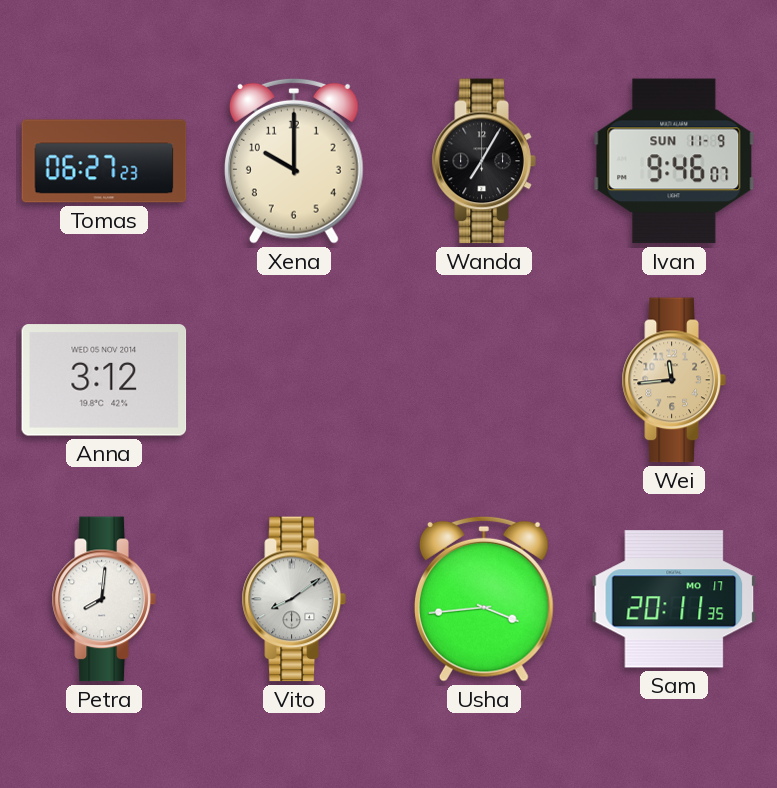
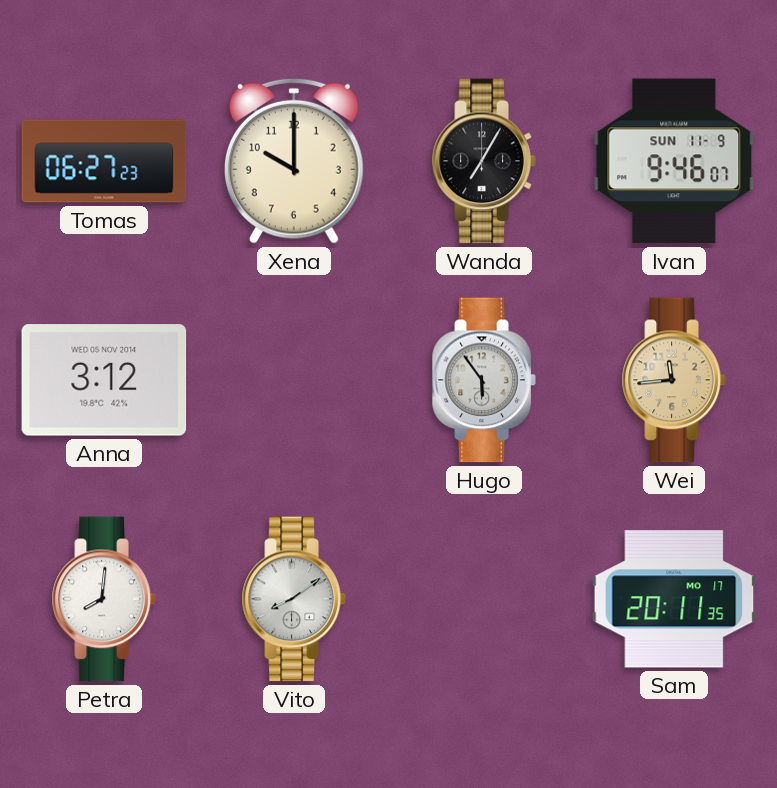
Hugo: none -> 5:54
Usha: 3:44 -> none
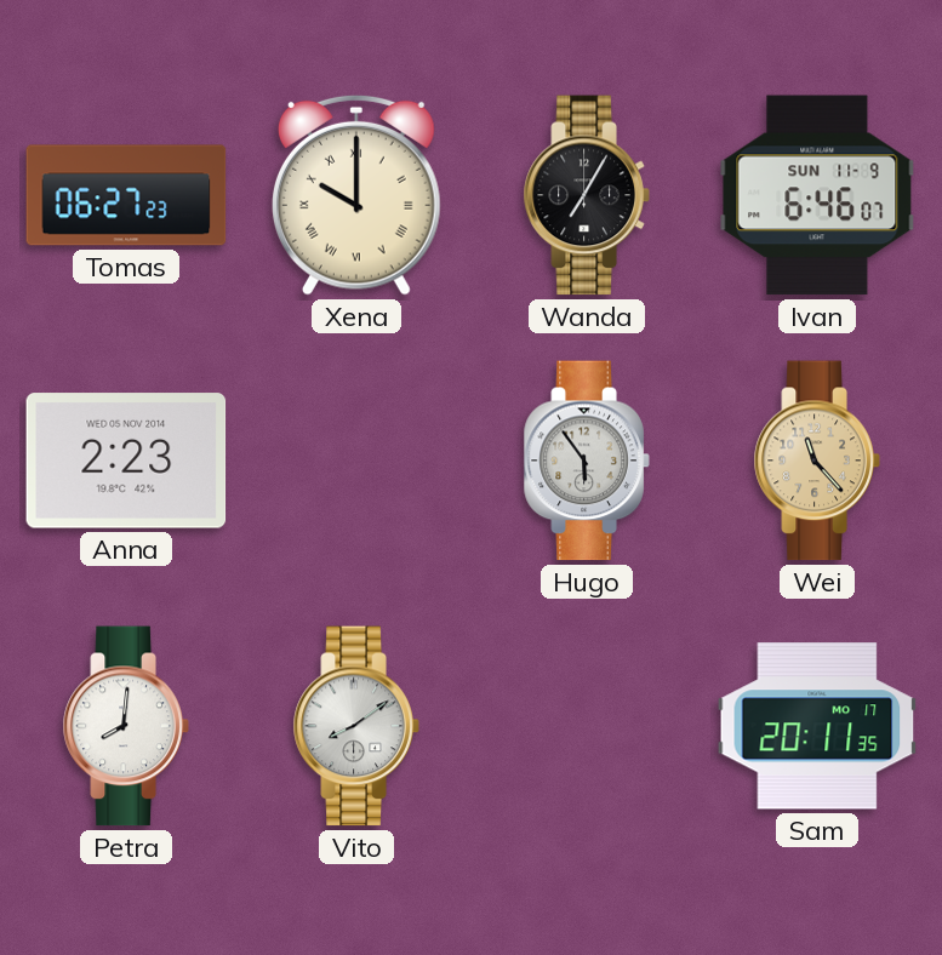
Xena numerals: Arabic -> Roman
Ivan: 9:46 -> 6:46
Anna: 3:12 -> 2:23
Wei: 11:44 -> 11:23
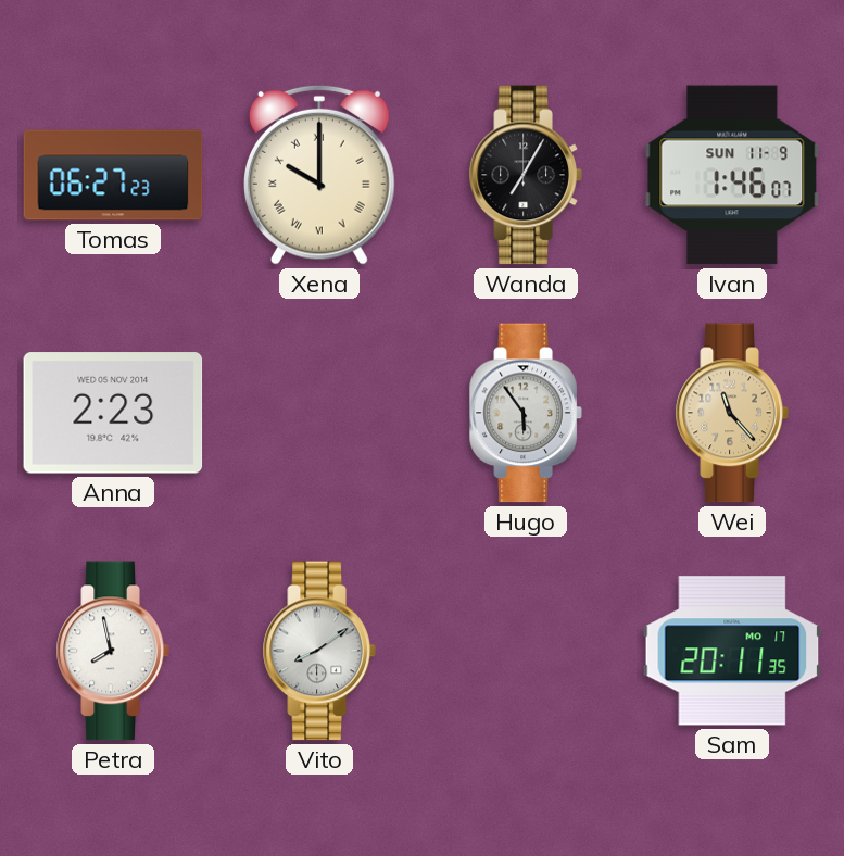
Ivan: 6:46 -> 1:46
Petra: 8:01 -> 7:58
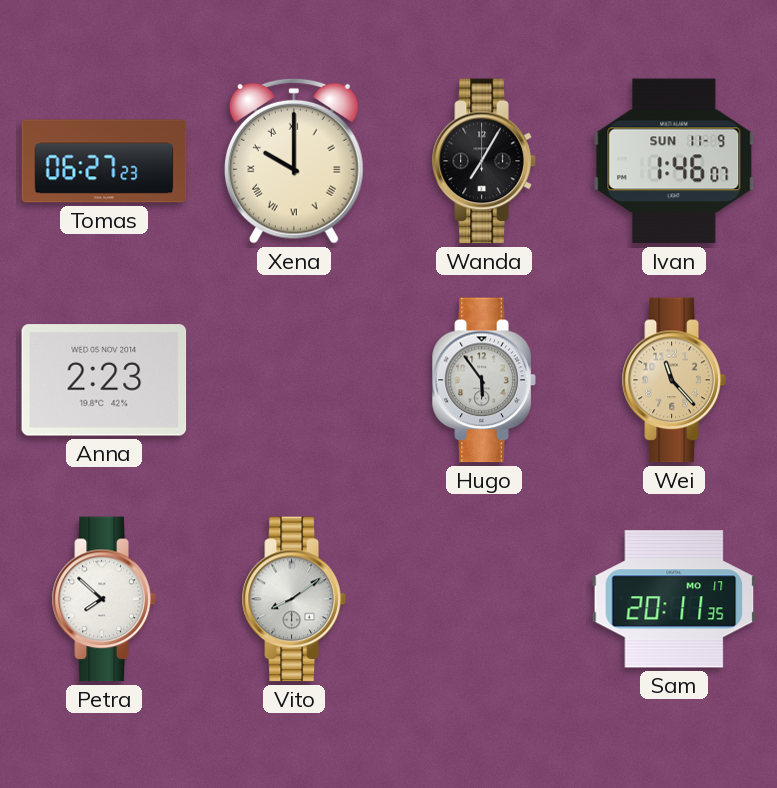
Petra: 7:58 -> 7:52
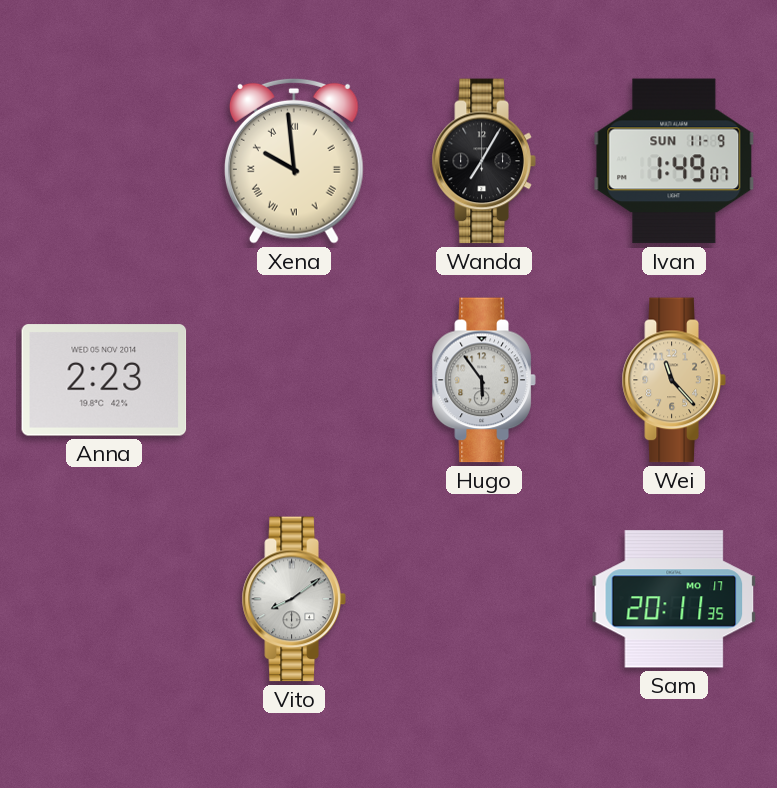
Tomas: 06:27 -> none
Xena: 10:00 -> 9:59
Ivan: 1:46 -> 1:49
Petra: 7:52 -> none
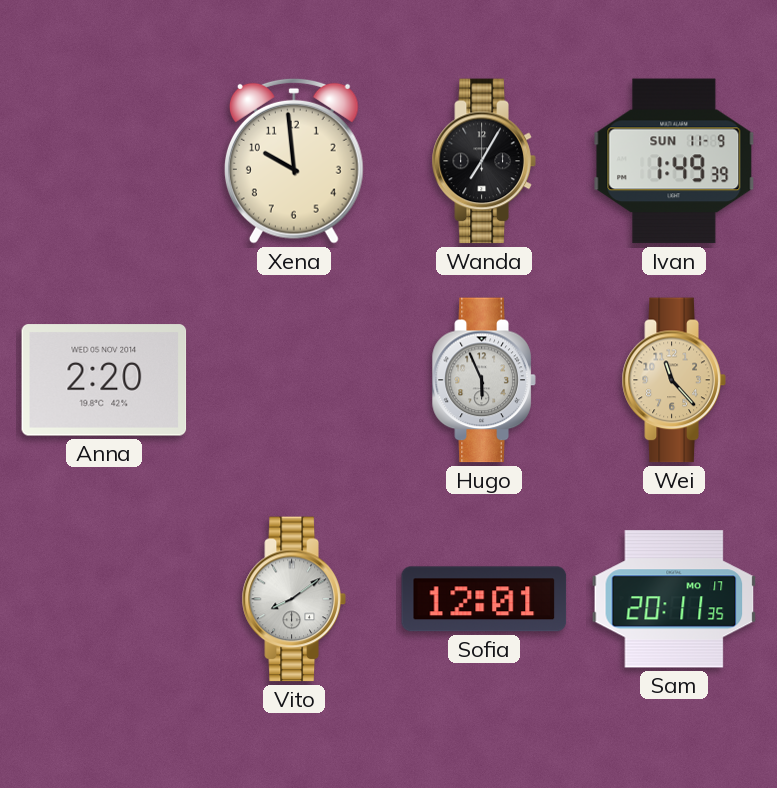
Xena numerals: Roman -> Arabic
Ivan: 1:49:07 -> 1:49:39
Anna: 2:23 -> 2:20
Hugo: 5:54 -> 5:56
Sofia: none -> 12:01
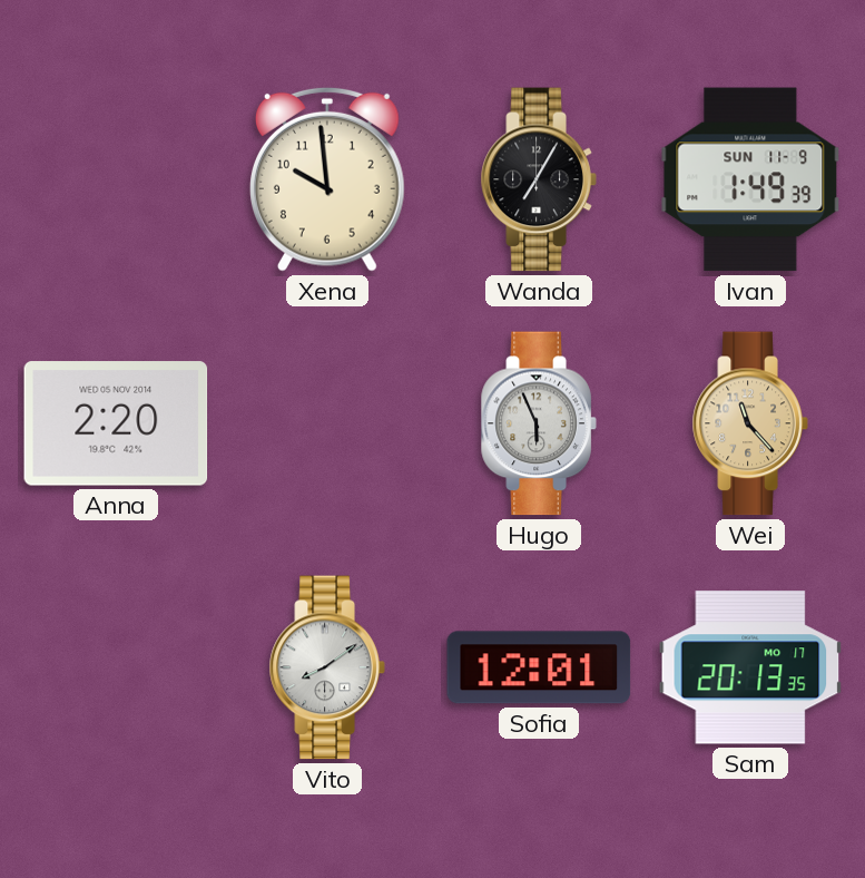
Sam: 20:11 -> 20:13
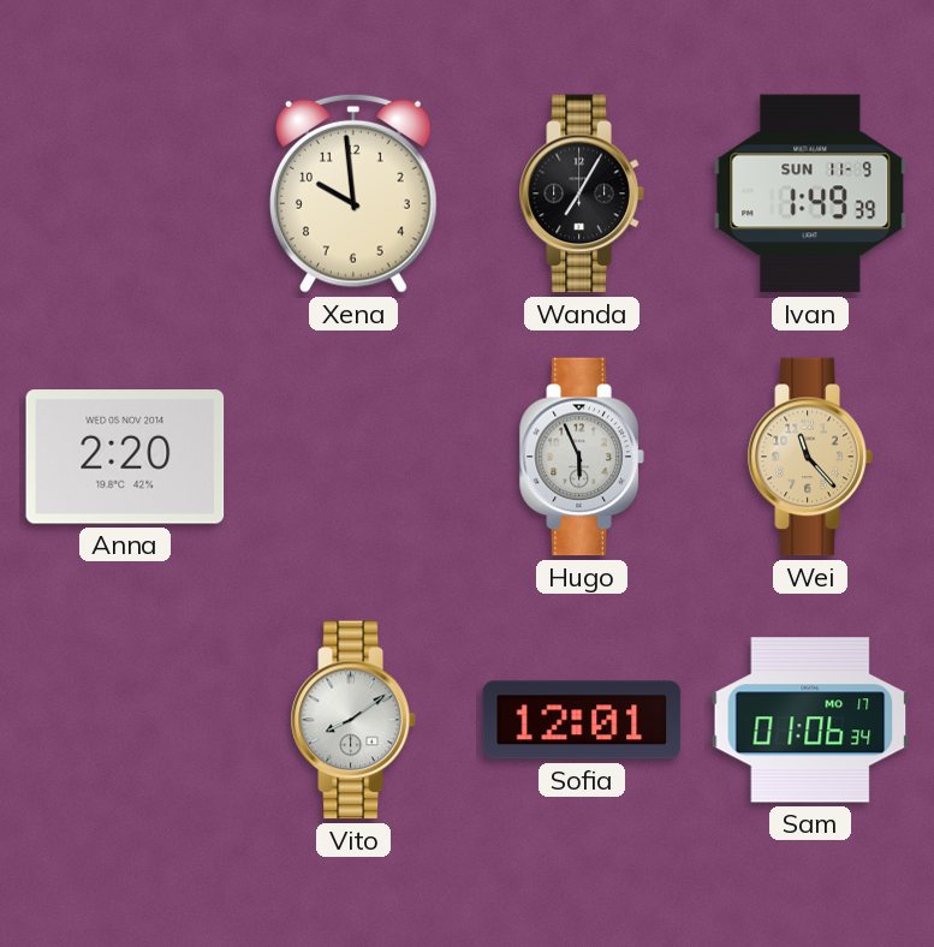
Sam: 20:13 -> 01:06
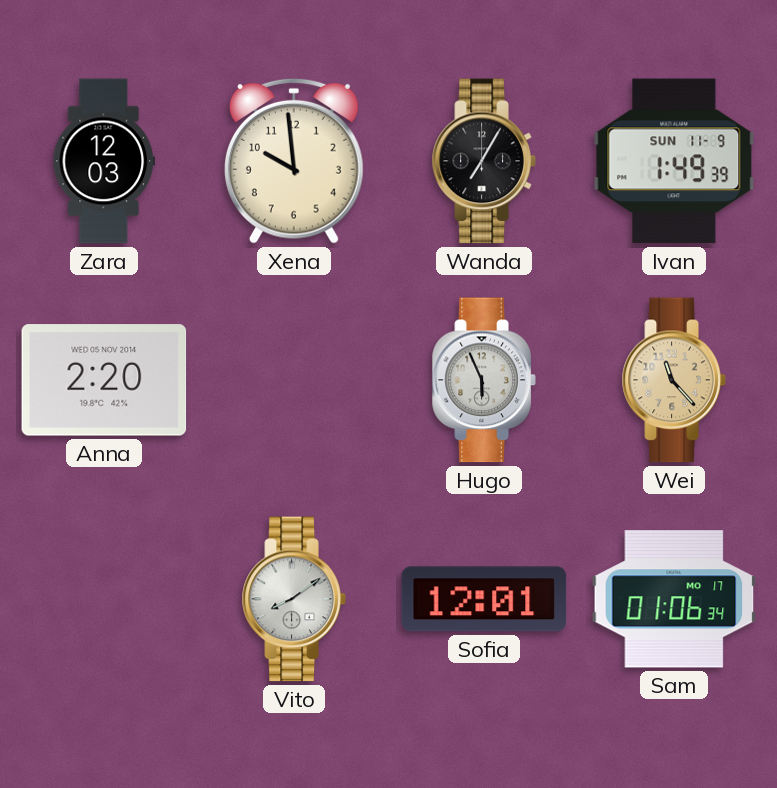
Zara: none -> 12:03
